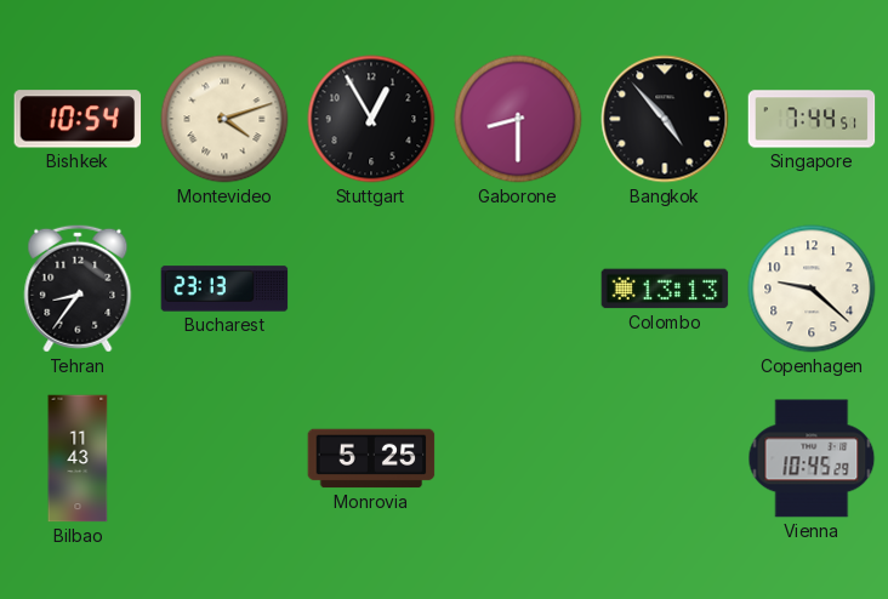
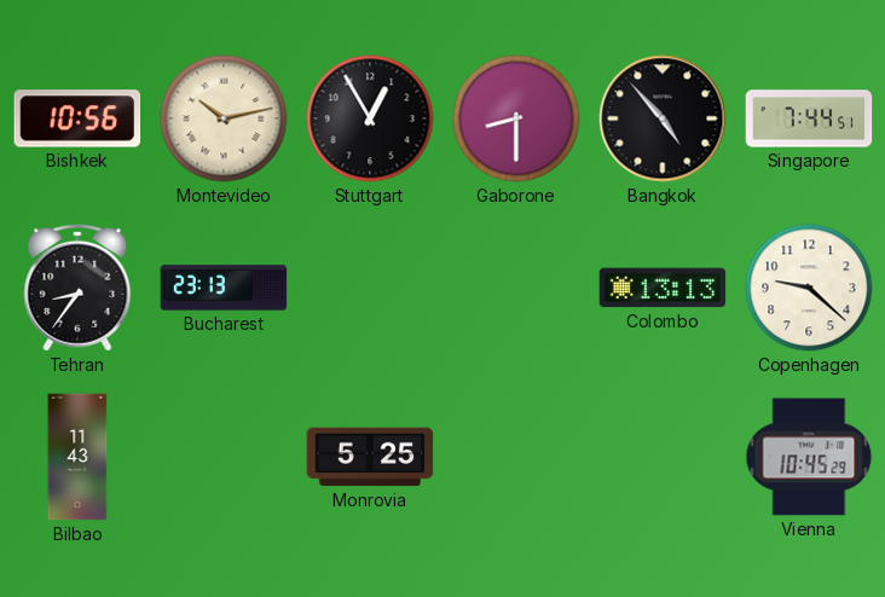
Bishkek: 10:54 -> 10:56
Montevideo: 4:12 -> 10:13
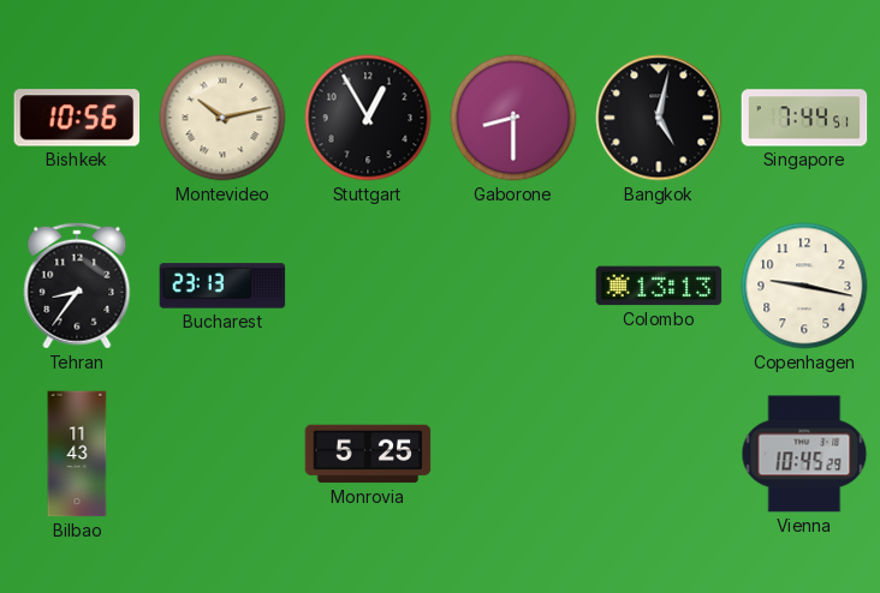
Bangkok: 4:53 -> 5:02
Copenhagen: 9:22 -> 9:17
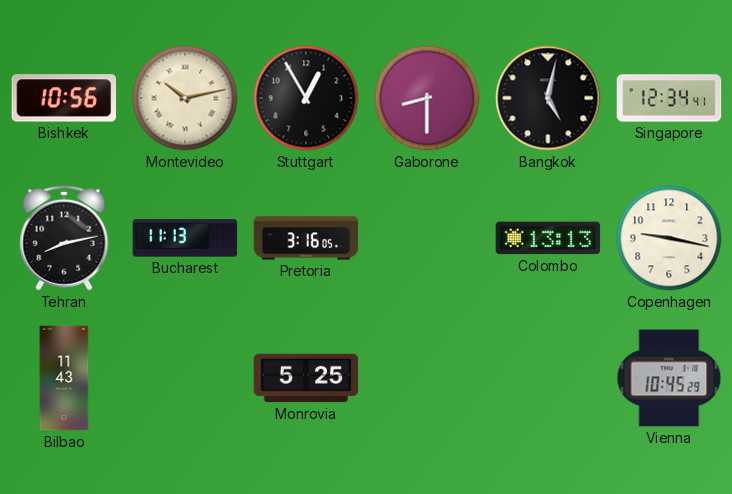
Singapore: 7:44 -> 12:34
Tehran: 8:36 -> 8:13
Bucharest: 23:13 -> 11:13
Pretoria: none -> 3:16
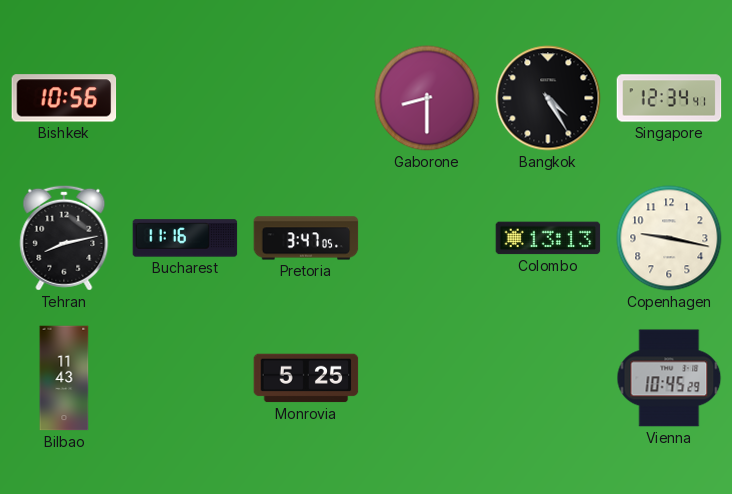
Montevideo: 10:13 -> none
Stuttgart: 12:55 -> none
Bangkok: 5:02 -> 4:25
Bucharest: 11:13 -> 11:16
Pretoria: 3:16 -> 3:47
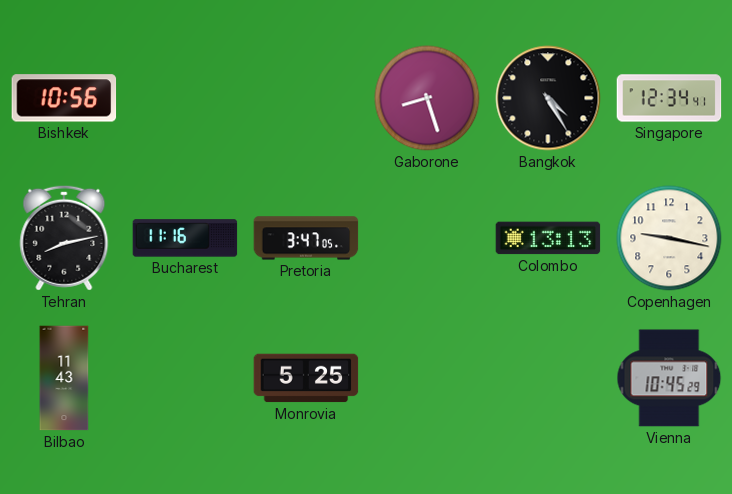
Gaborone: 8:30 -> 8:27
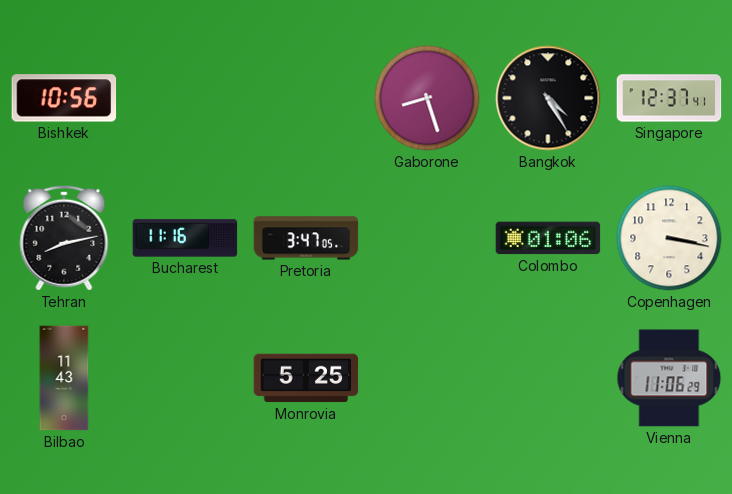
Singapore: 12:34 -> 12:37
Colombo: 13:13 -> 01:06
Copenhagen: 9:17 -> 3:17
Vienna: 10:45 -> 11:06
